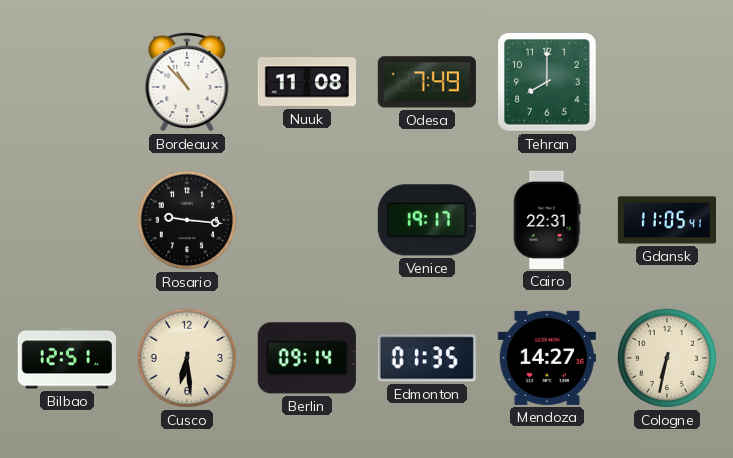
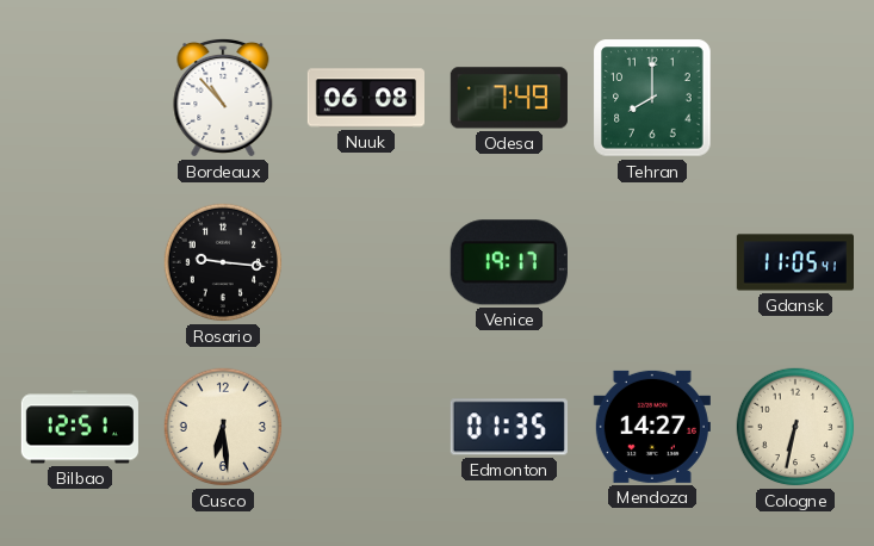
Nuuk: 11:08 -> 06:08
Cairo: 22:31 -> none
Berlin: 09:14 -> none
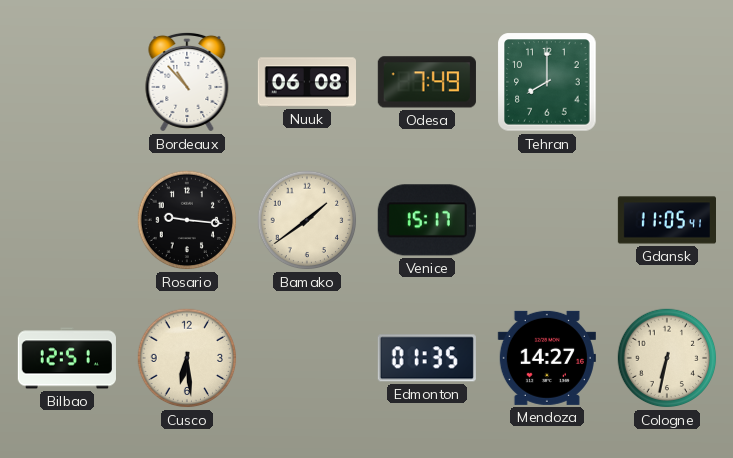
Bamako: none -> 1:39
Venice: 19:17 -> 15:17
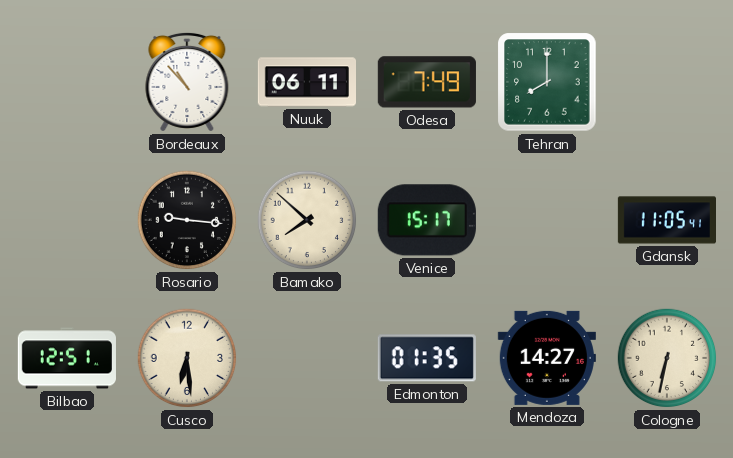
Nuuk: 06:08 -> 06:11
Bamako: 1:39 -> 7:52
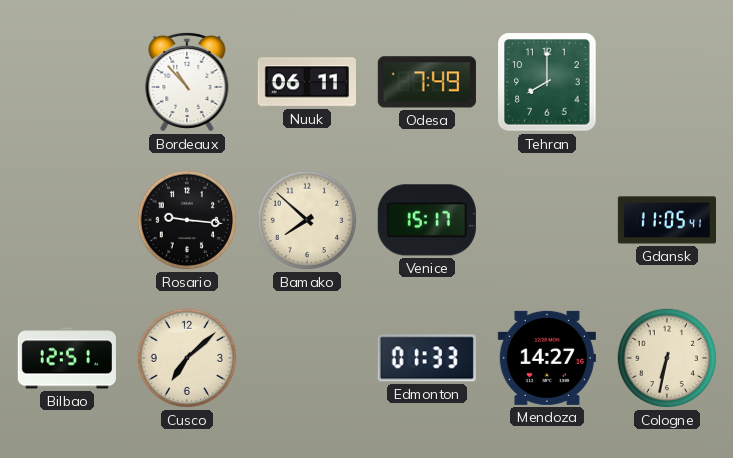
Cusco: 6:29 -> 7:08
Edmonton: 01:35 -> 01:33
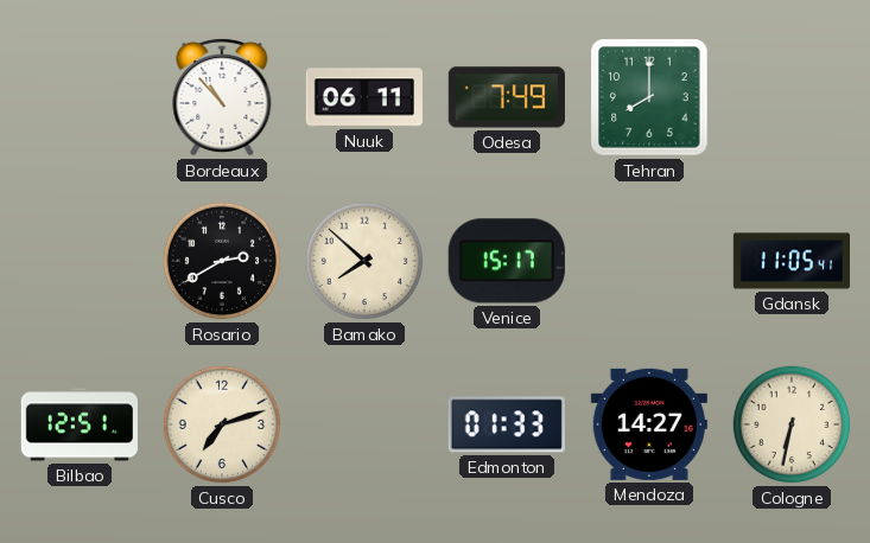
Rosario: 9:16 -> 2:40
Cusco: 7:08 -> 7:12
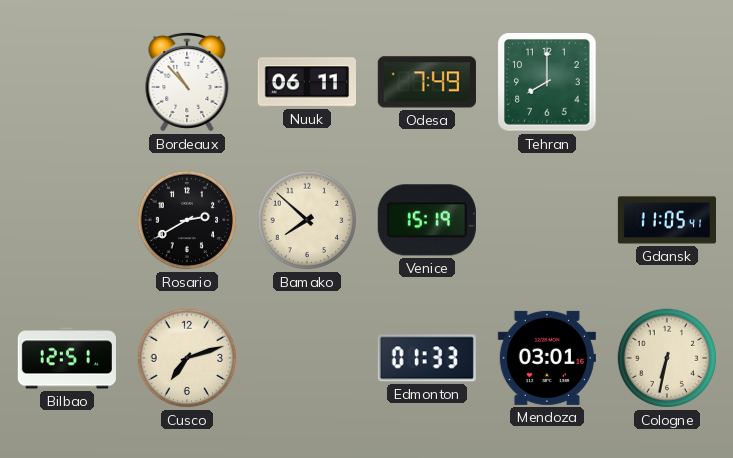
Venice: 15:17 -> 15:19
Mendoza: 14:27 -> 03:01
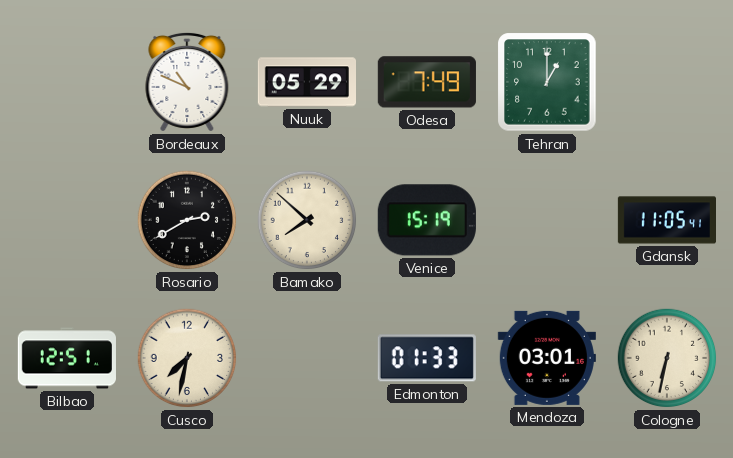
Bordeaux: 10:53 -> 10:49
Nuuk: 06:11 -> 05:29
Tehran: 8:00 -> 1:00
Cusco: 7:12 -> 7:32
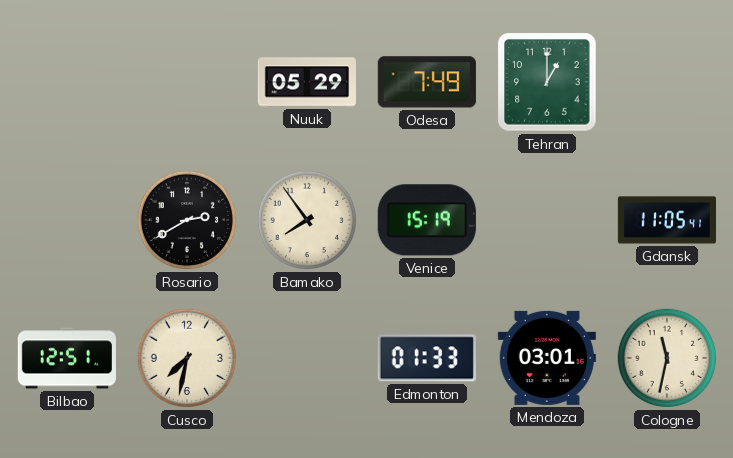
Bordeaux: 10:49 -> none
Bamako: 7:52 -> 7:54
Cologne: 6:32 -> 11:32
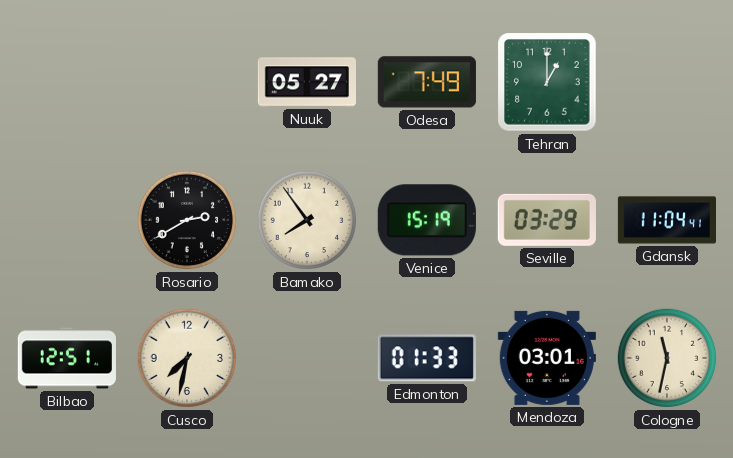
Nuuk: 05:29 -> 05:27
Seville: none -> 03:29
Gdansk: 11:05 -> 11:04
